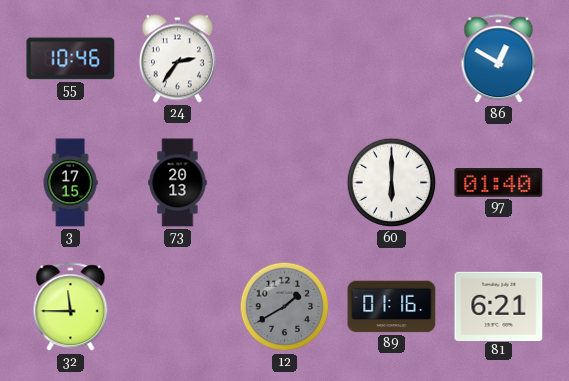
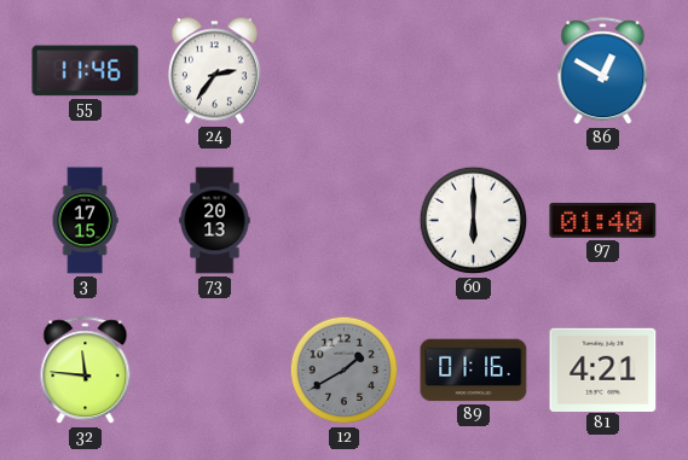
55: 10:46 -> 11:46
32: 11:45 -> 11:46
81: 6:21 -> 4:21
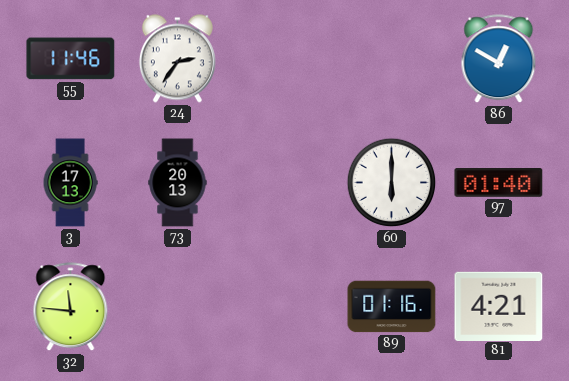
3: 17:15 -> 17:13
12: 1:40 -> none
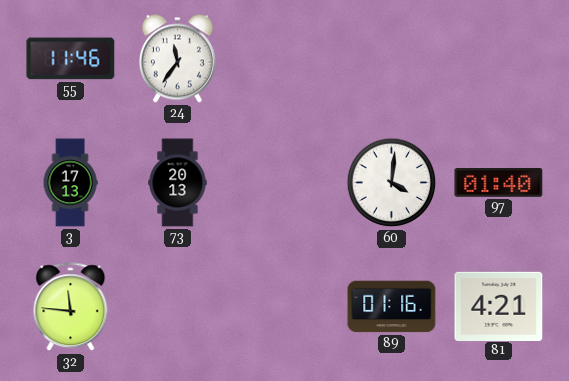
24: 2:36 -> 11:36
86: 12:50 -> none
60: 6:00 -> 4:01
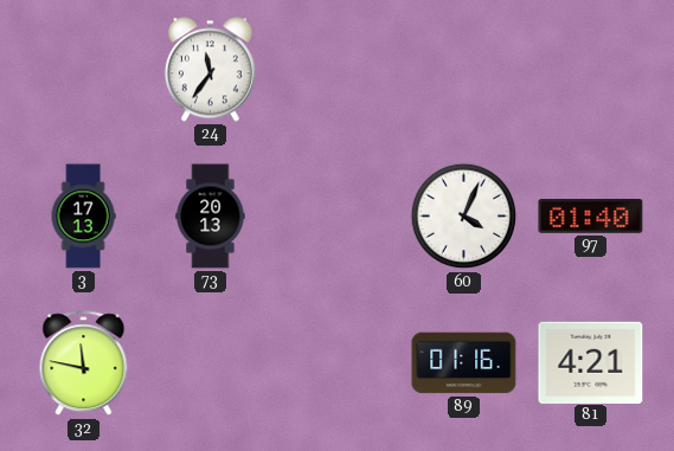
55: 11:46 -> none
60: 4:01 -> 4:04
32: 11:46 -> 11:47
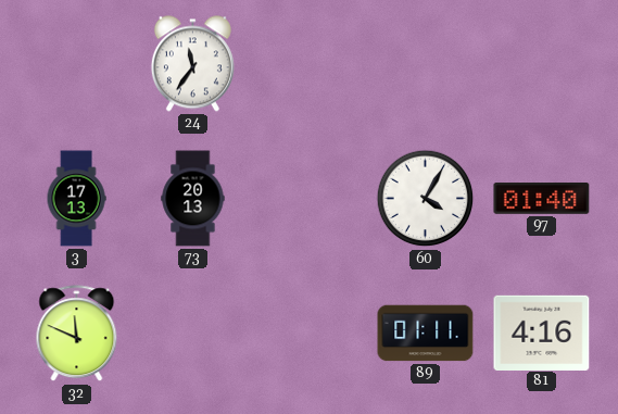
60: 4:04 -> 4:05
32: 11:47 -> 11:49
89: 01:16 -> 01:11
81: 4:21 -> 4:16
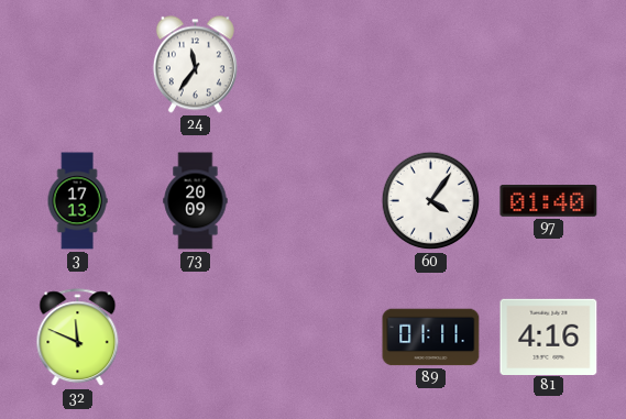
73: 20:13 -> 20:09
60: 4:05 -> 4:06
